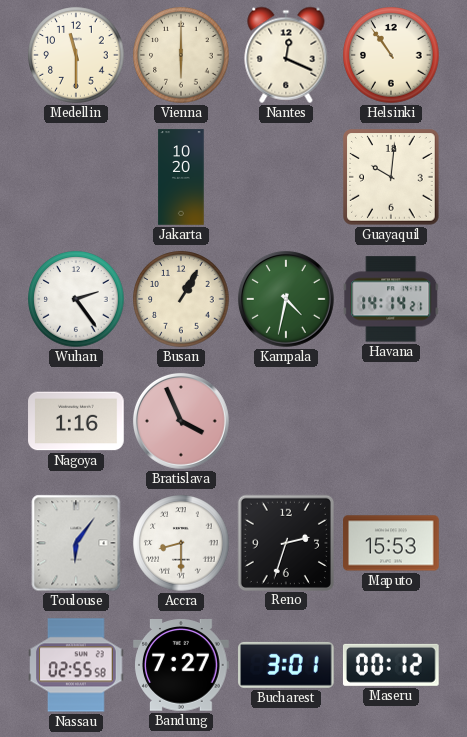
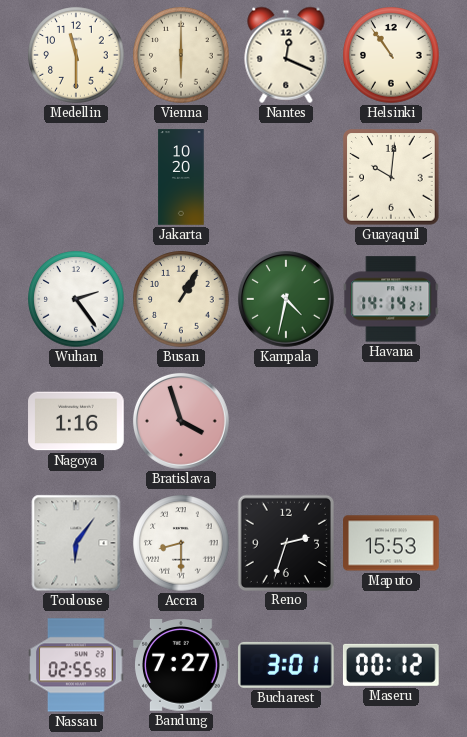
Bratislava: 3:56 -> 3:57
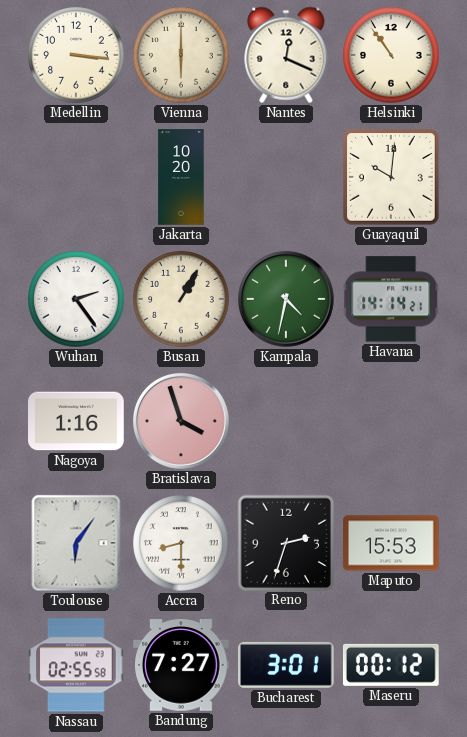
Medellin: 11:30 -> 3:16
